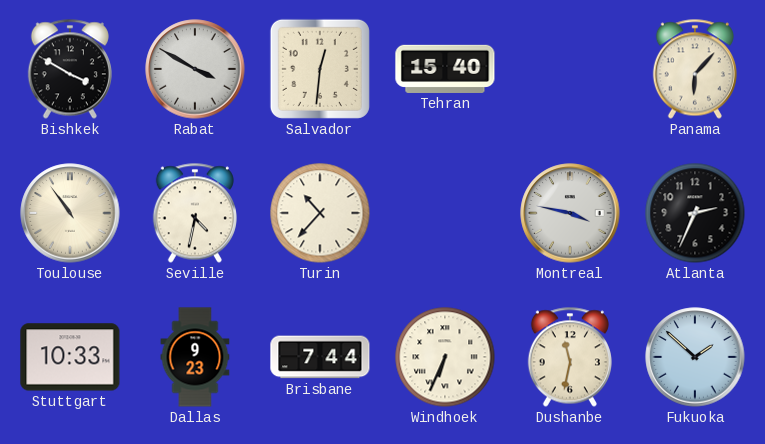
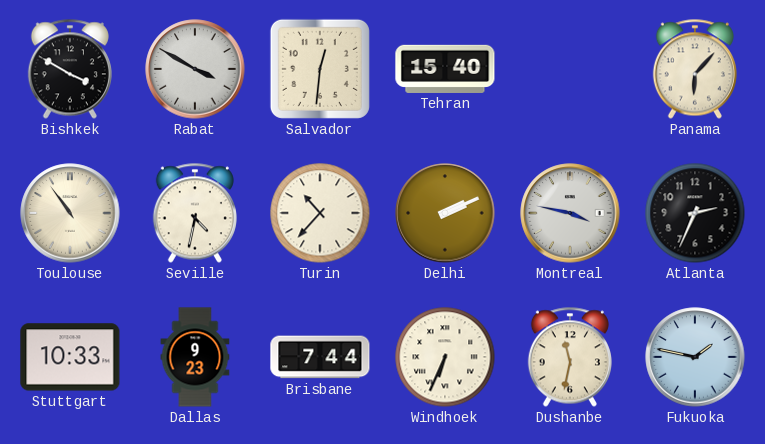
Delhi: none -> 2:11
Fukuoka: 1:52 -> 1:47
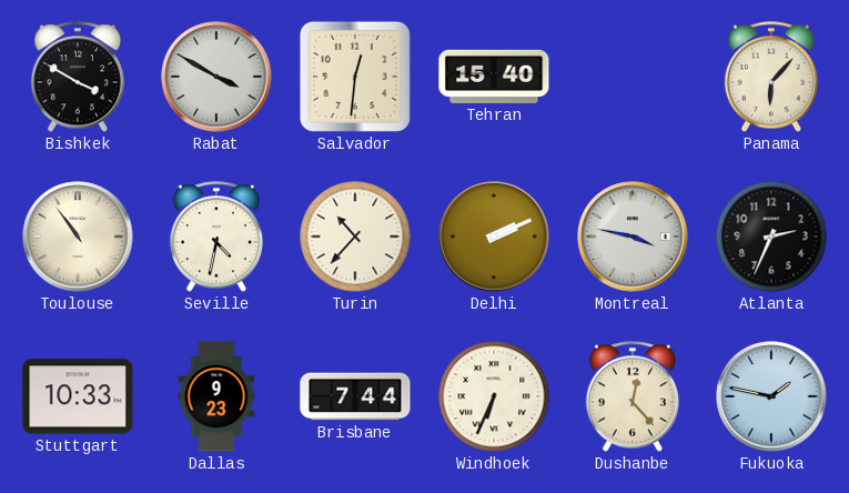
Dushanbe: 11:32 -> 12:23
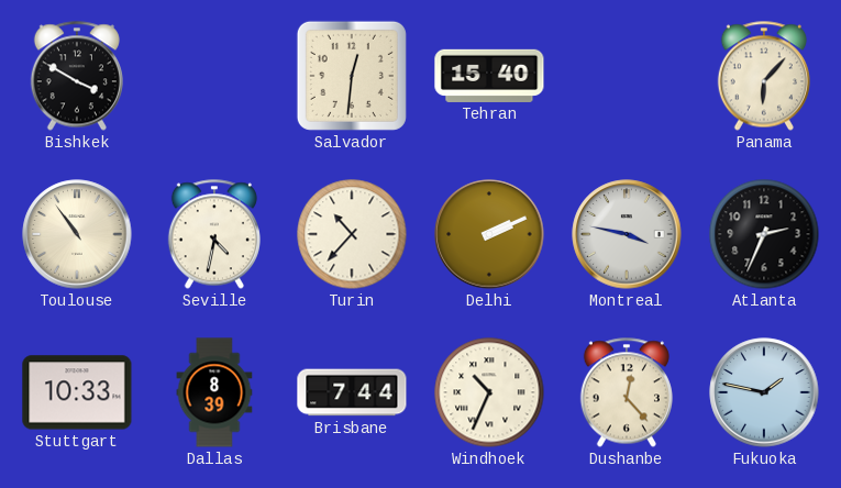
Rabat: 3:50 -> none
Dallas: 9:23 -> 8:39
Windhoek: 6:34 -> 10:34
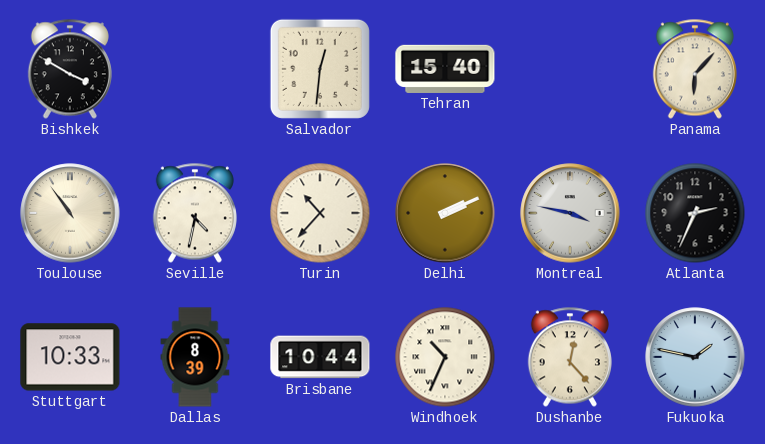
Brisbane: 7:44 -> 10:44
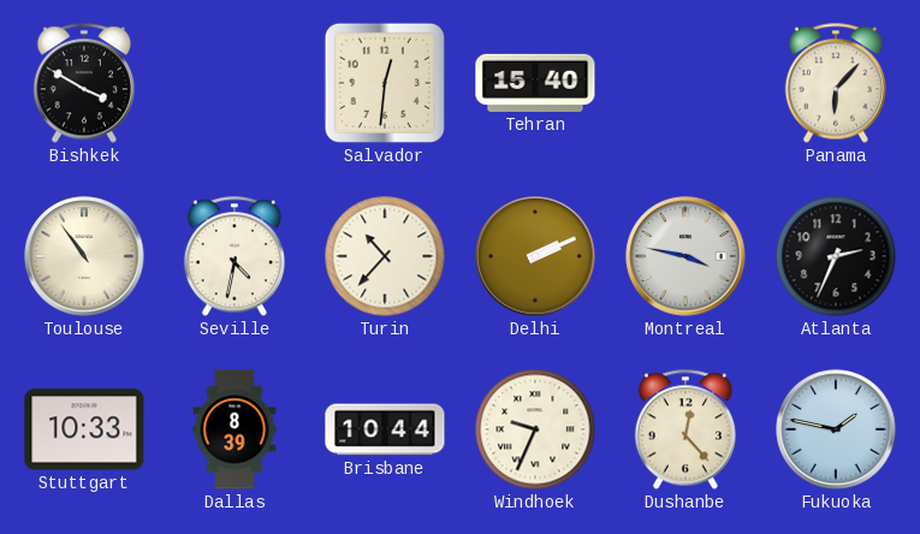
Windhoek: 10:34 -> 9:34
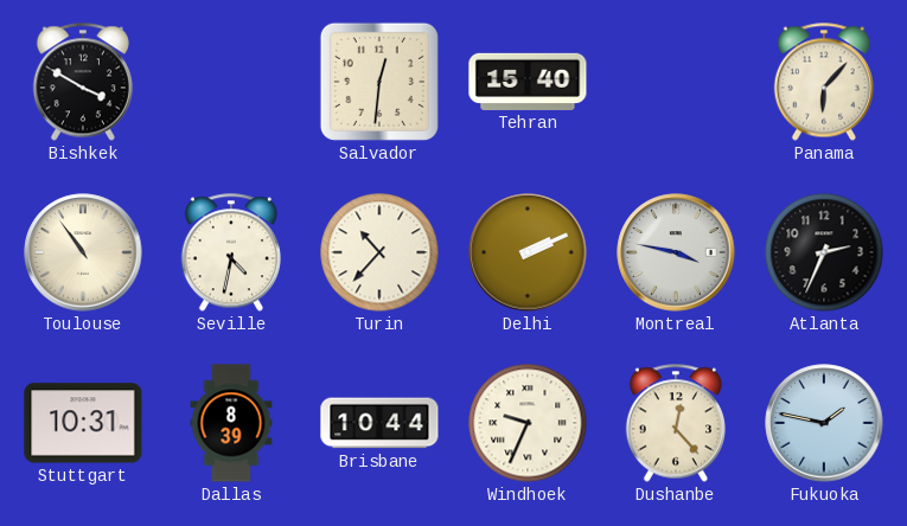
Stuttgart: 10:33 -> 10:31
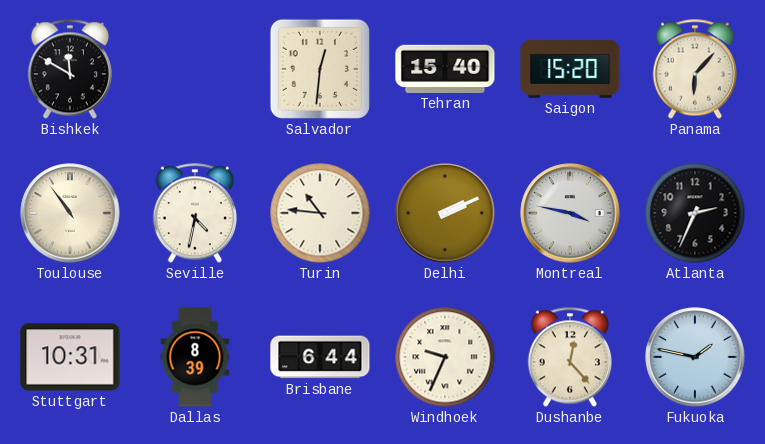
Bishkek: 3:50 -> 11:50
Saigon: none -> 15:20
Turin: 10:37 -> 10:46
Brisbane: 10:44 -> 6:44
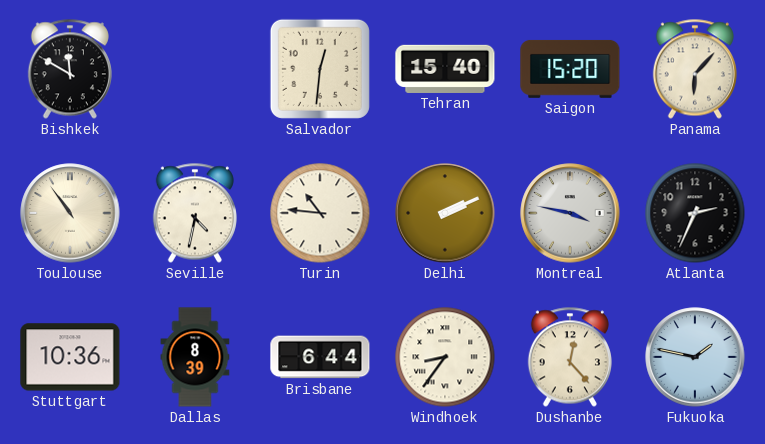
Stuttgart: 10:31 -> 10:36
Windhoek: 9:34 -> 8:36
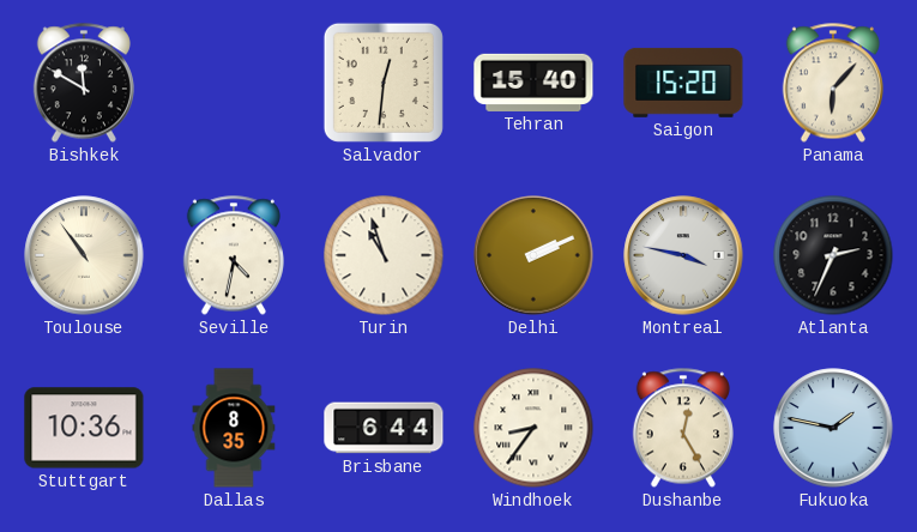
Turin: 10:46 -> 10:57
Dallas: 8:39 -> 8:35
Dushanbe: 12:23 -> 12:25
